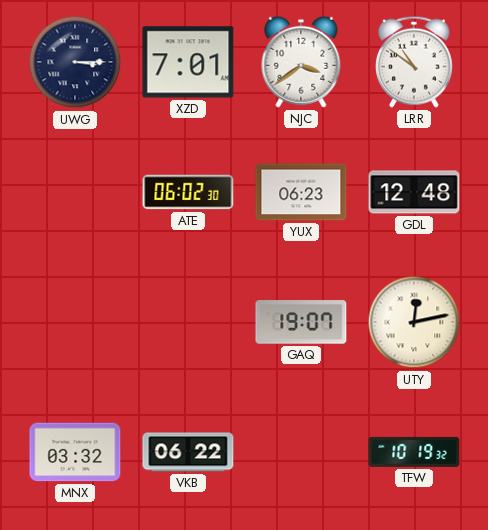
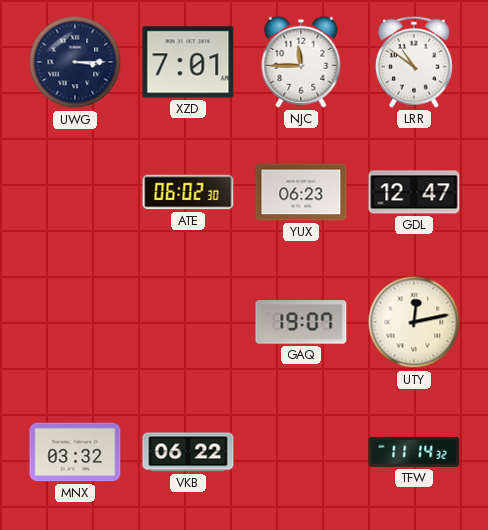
NJC: 3:39 -> 11:45
GDL: 12:48 -> 12:47
TFW: 10:19 -> 11:14
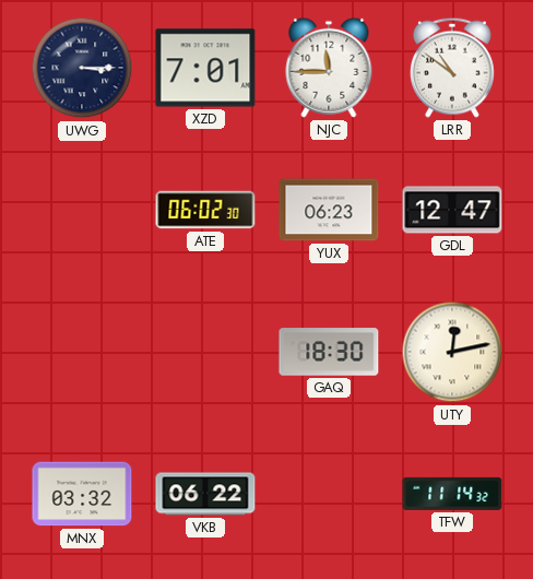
GAQ: 19:07 -> 18:30
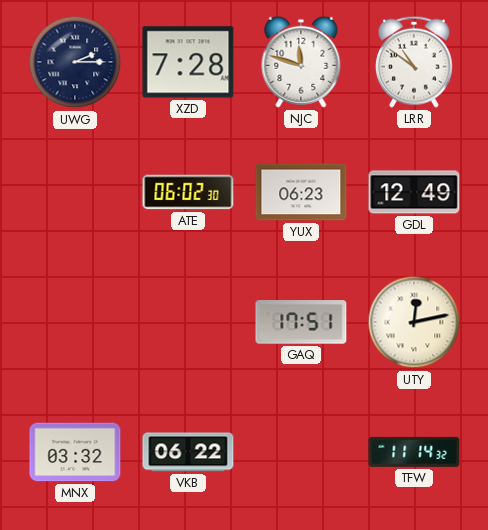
UWG: 3:15 -> 2:15
XZD: 7:01 -> 7:28
NJC: 11:45 -> 11:48
GDL: 12:47 -> 12:49
GAQ: 18:30 -> 17:51
